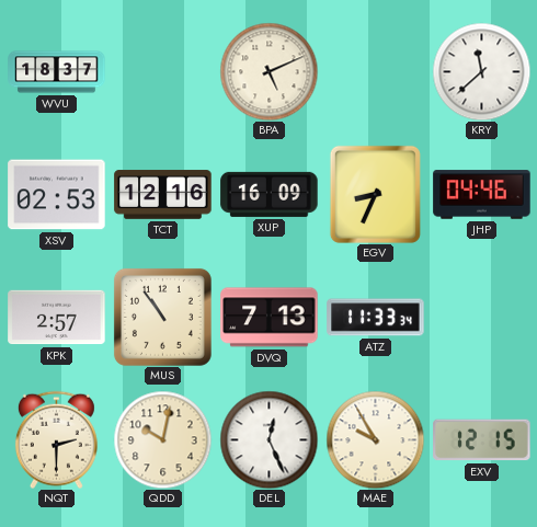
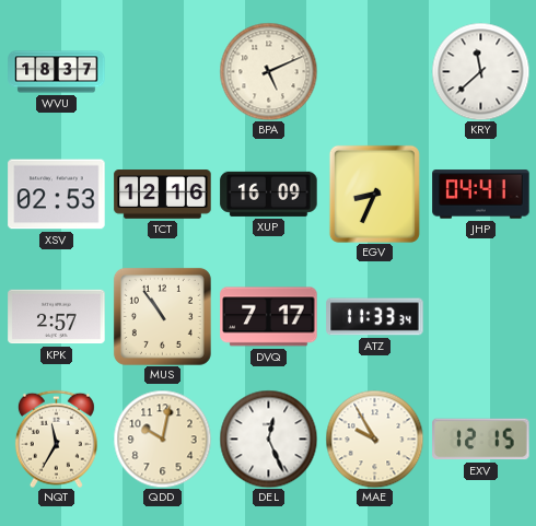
JHP: 04:46 -> 04:41
DVQ: 7:13 -> 7:17
NQT: 2:30 -> 11:35
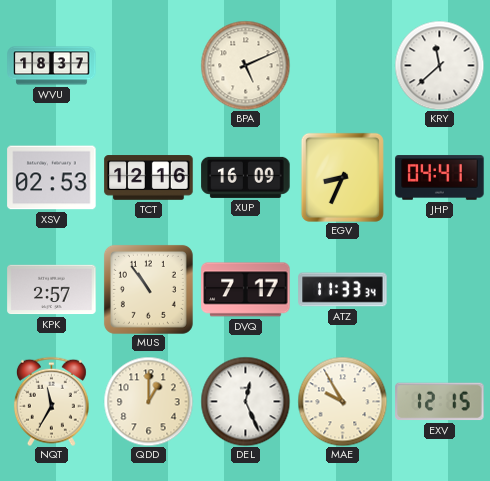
QDD: 10:02 -> 1:00
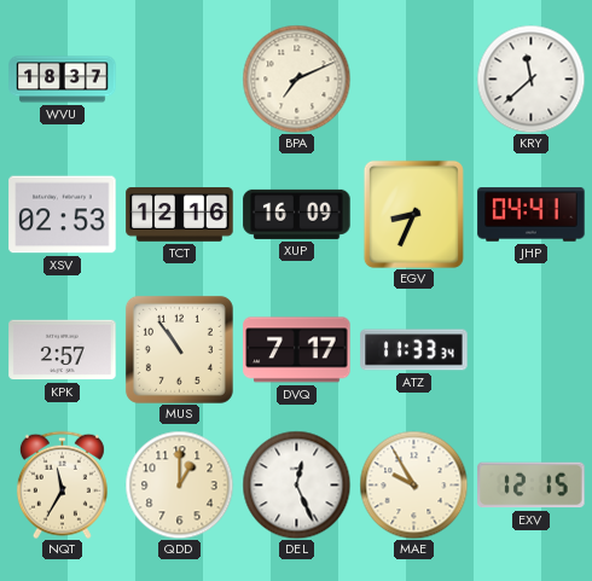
BPA: 5:11 -> 7:11
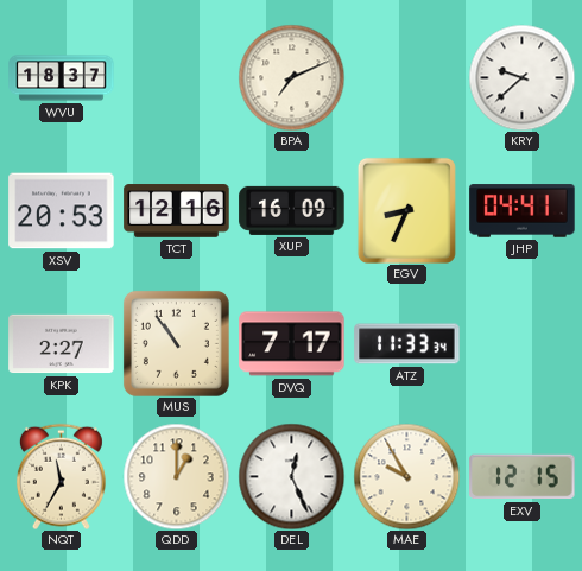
KRY: 11:38 -> 9:38
XSV: 02:53 -> 20:53
KPK: 2:57 -> 2:27
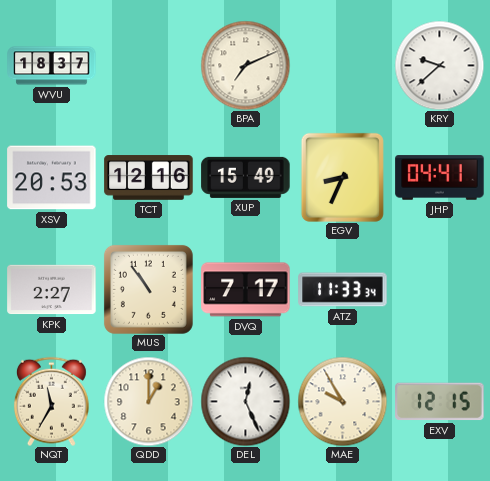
XUP: 16:09 -> 15:49
